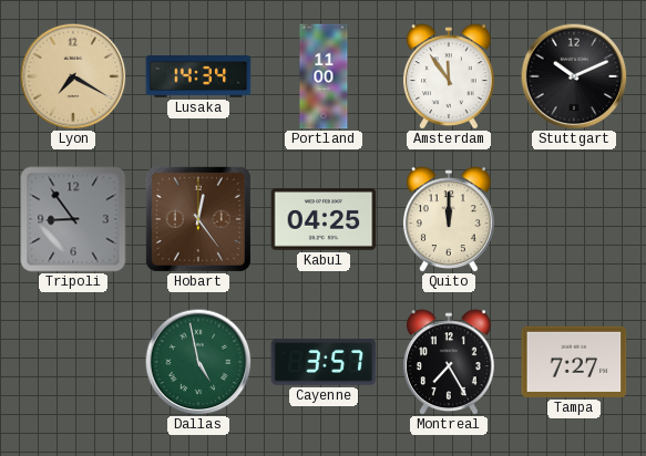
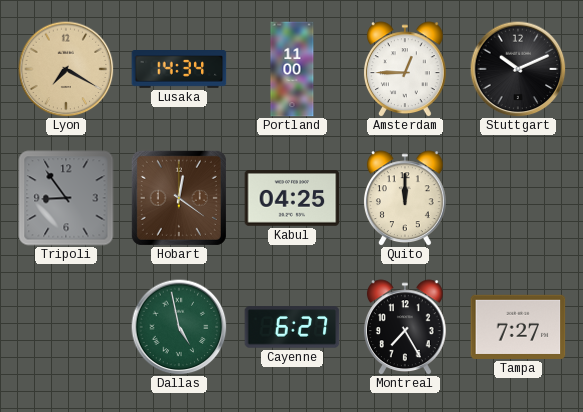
Amsterdam: 11:54 -> 12:45
Hobart: 12:24 -> 12:21
Cayenne: 3:57 -> 6:27
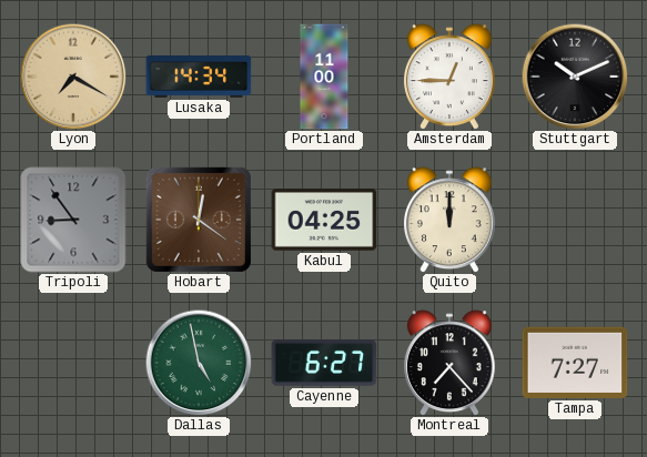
Montreal: 7:25 -> 7:23
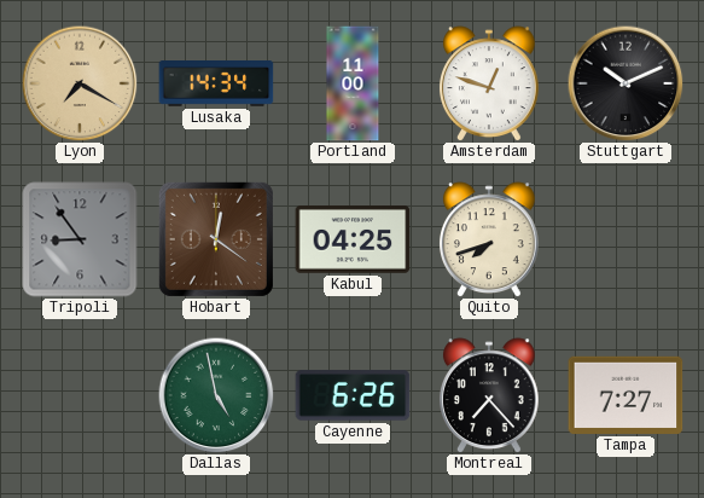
Amsterdam: 12:45 -> 12:48
Quito: 12:00 -> 7:42
Cayenne: 6:27 -> 6:26
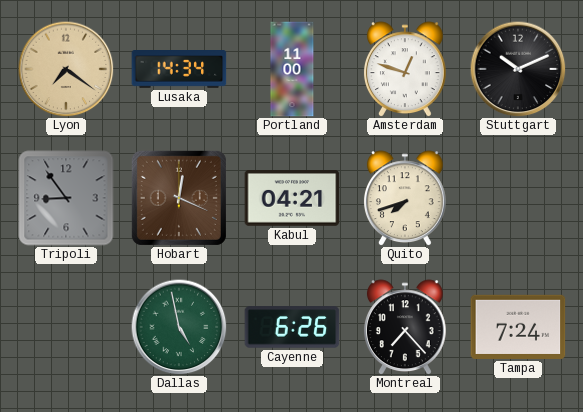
Lyon: 7:20 -> 7:21
Hobart: 12:21 -> 12:19
Kabul: 04:25 -> 04:21
Tampa: 7:27 -> 7:24
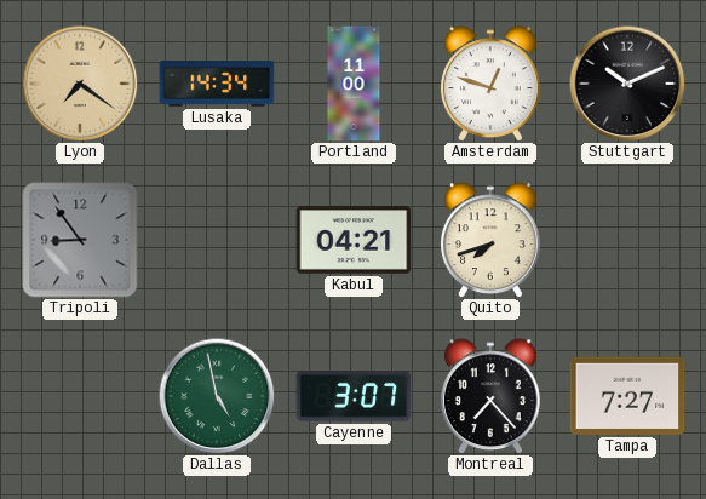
Hobart: 12:19 -> none
Cayenne: 6:26 -> 3:07
Tampa: 7:24 -> 7:27
